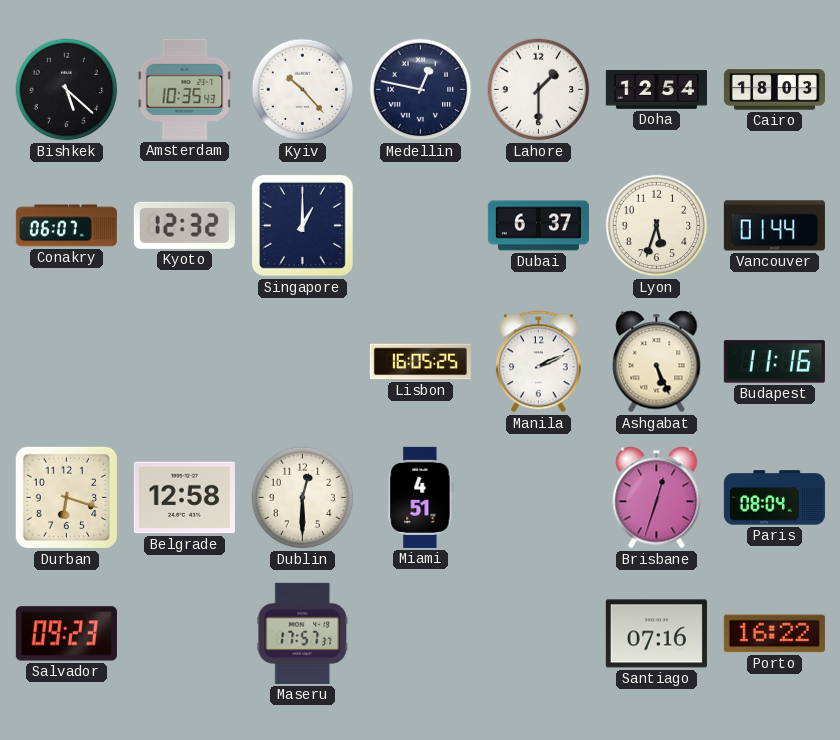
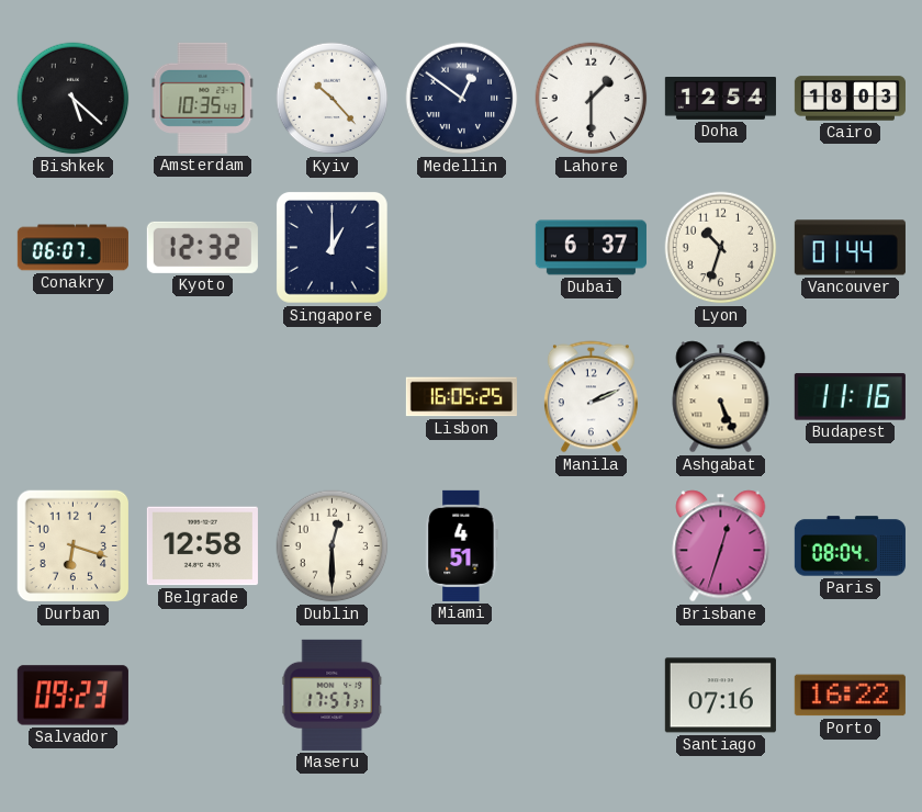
Medellin: 12:47 -> 12:51
Lyon: 5:33 -> 10:33
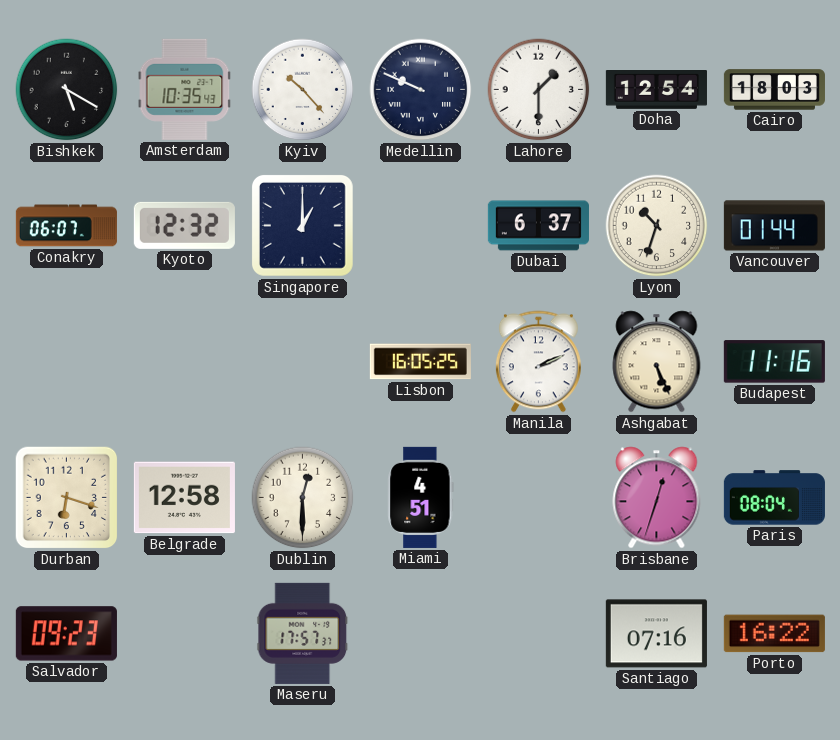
Bishkek: 5:22 -> 5:20
Medellin: 12:51 -> 9:49
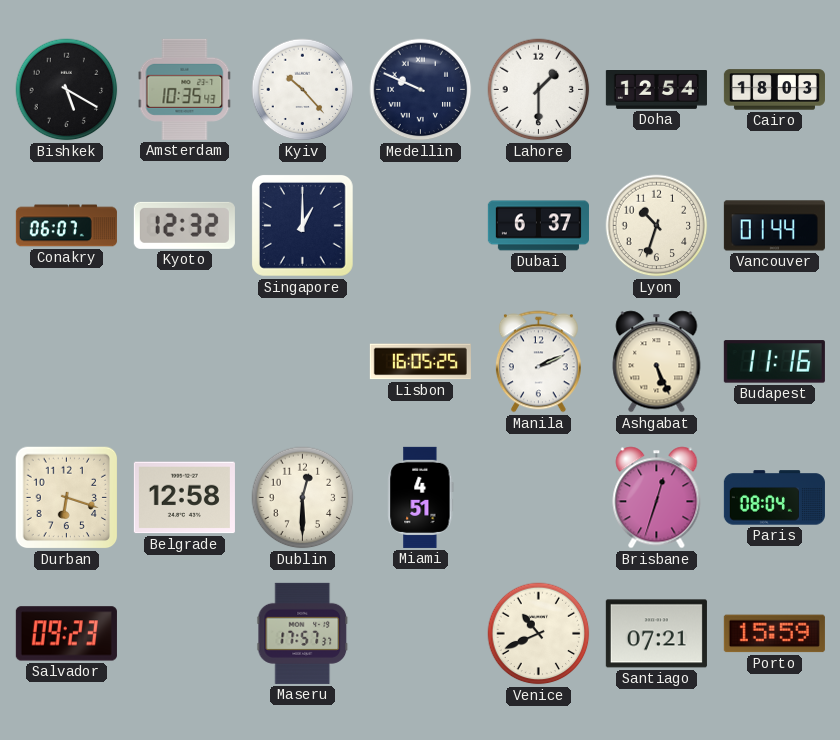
Venice: none -> 10:41
Santiago: 07:16 -> 07:21
Porto: 16:22 -> 15:59
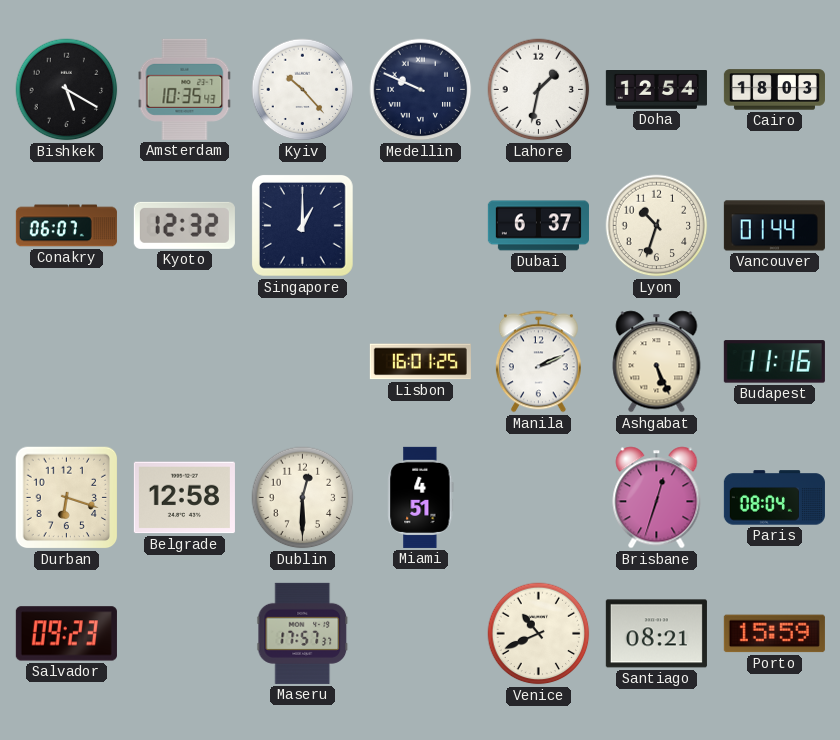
Lahore: 1:30 -> 1:32
Lisbon: 16:05 -> 16:01
Santiago: 07:21 -> 08:21
